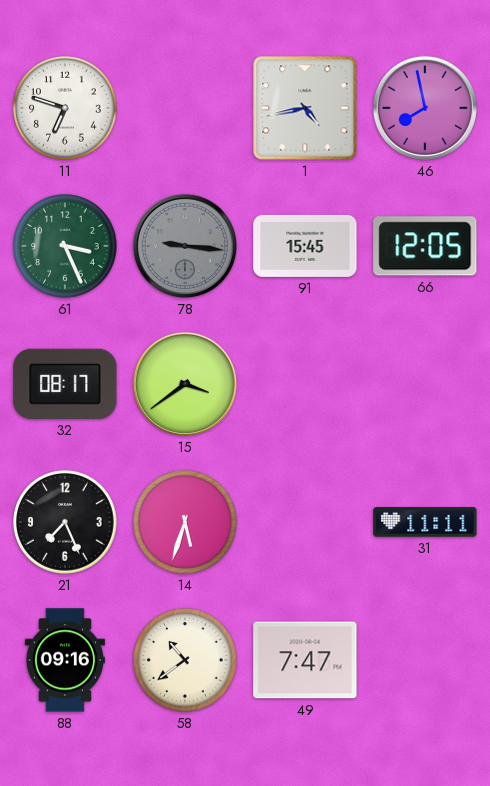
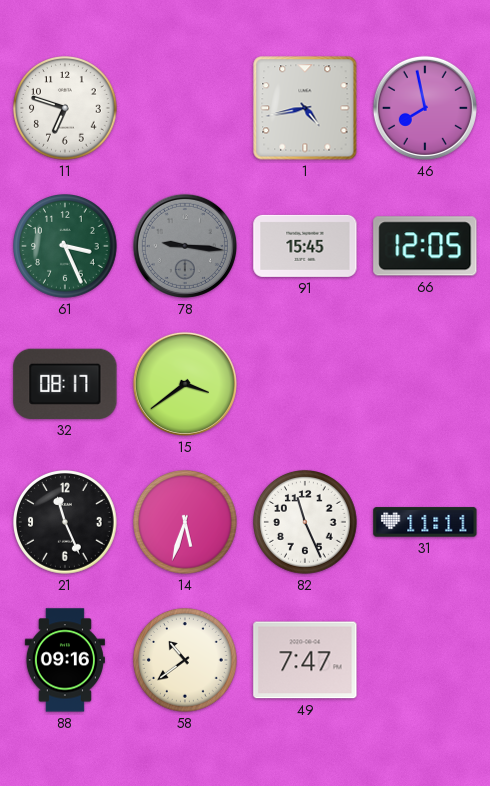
21: 7:26 -> 11:26
82: none -> 11:26
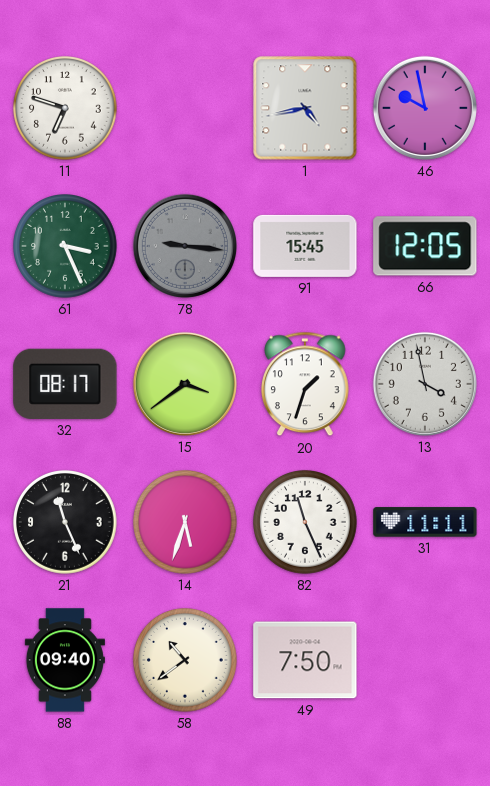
46: 7:58 -> 9:58
20: none -> 1:33
13: none -> 3:58
88: 09:16 -> 09:40
49: 7:47 -> 7:50
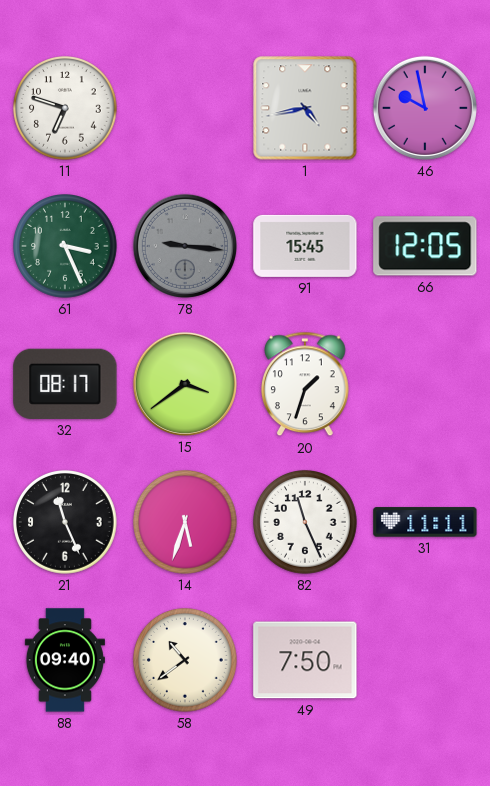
13: 3:58 -> none
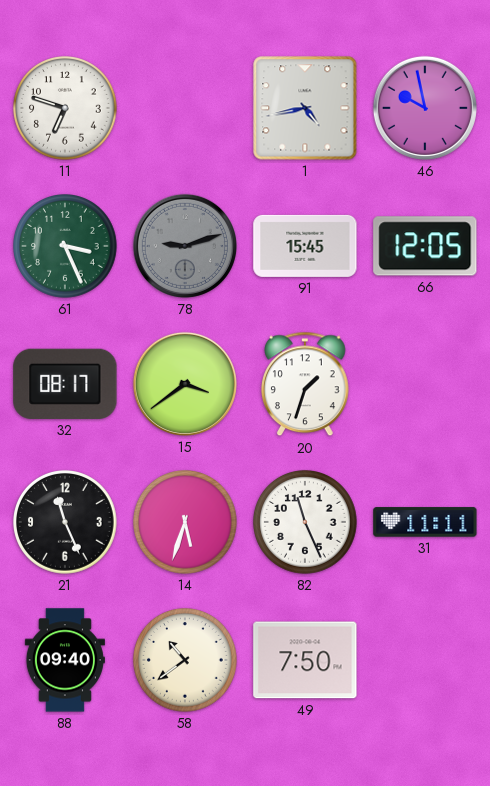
78: 9:16 -> 9:12
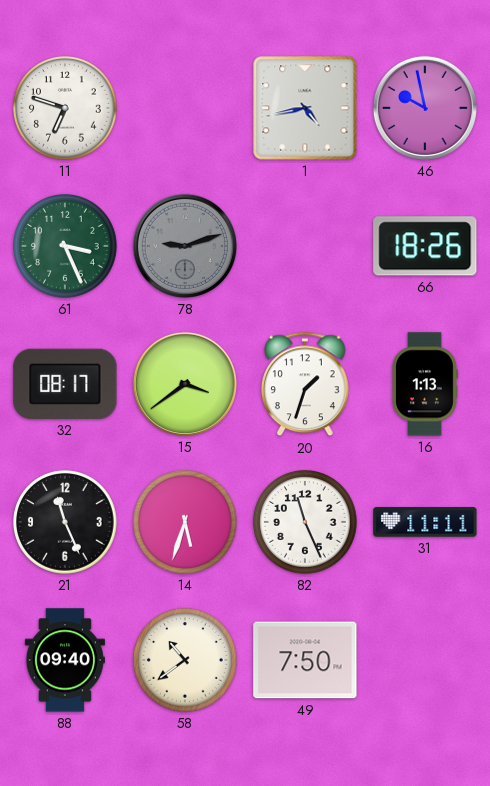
91: 15:45 -> none
66: 12:05 -> 18:26
16: none -> 1:13
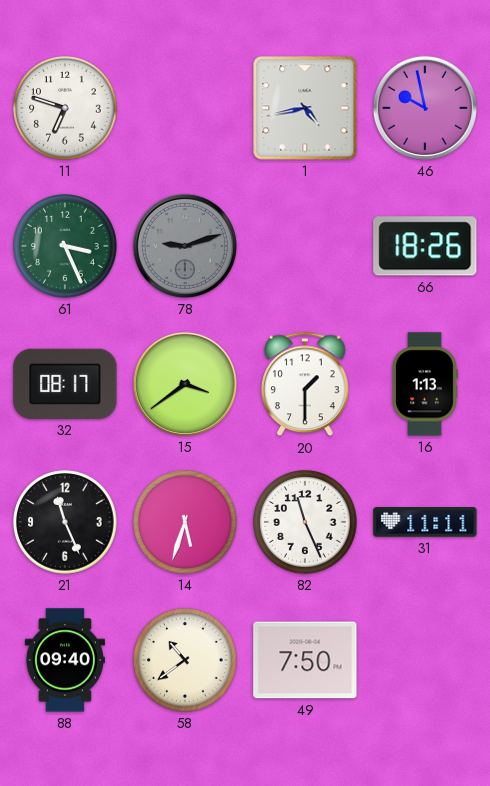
20: 1:33 -> 1:30
